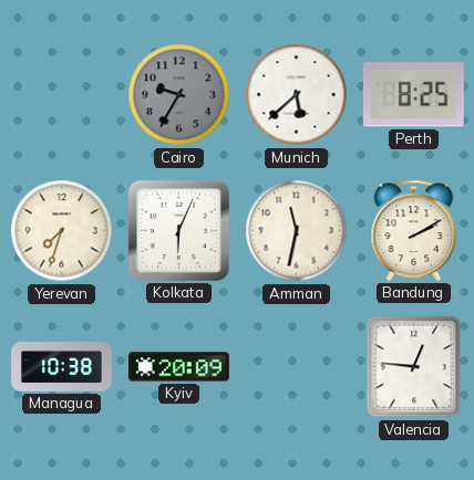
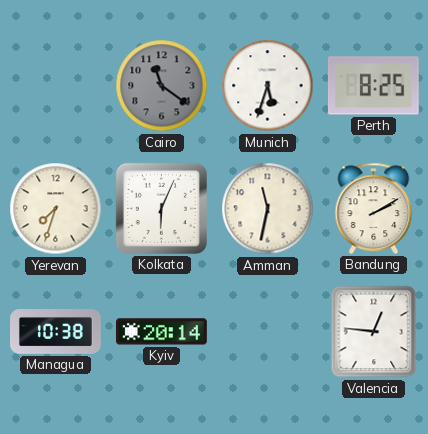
Cairo: 9:35 -> 11:21
Munich: 5:38 -> 5:33
Kyiv: 20:09 -> 20:14
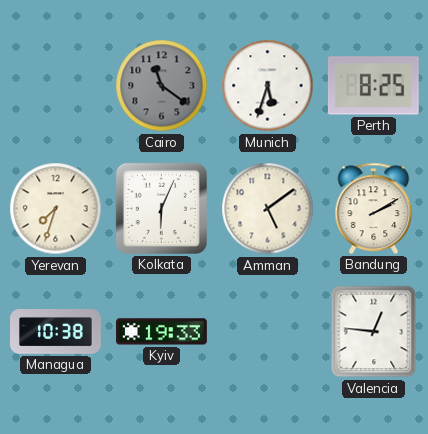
Amman: 11:32 -> 5:09
Kyiv: 20:14 -> 19:33
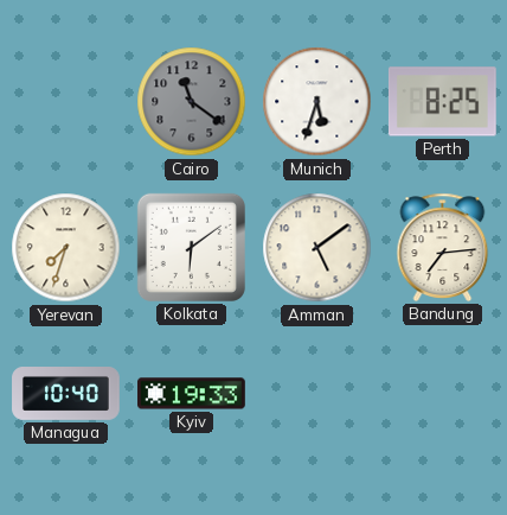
Kolkata: 6:04 -> 6:09
Bandung: 2:10 -> 7:14
Managua: 10:38 -> 10:40
Valencia: 12:46 -> none
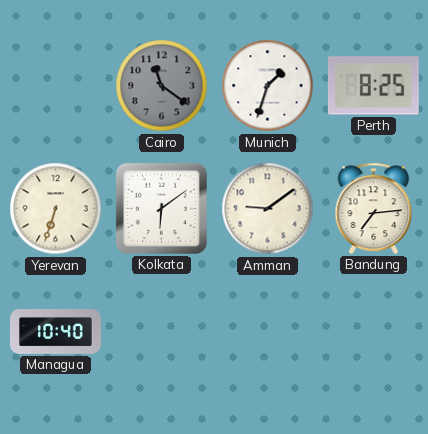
Munich: 5:33 -> 1:33
Yerevan: 7:33 -> 6:33
Amman: 5:09 -> 9:09
Kyiv: 19:33 -> none
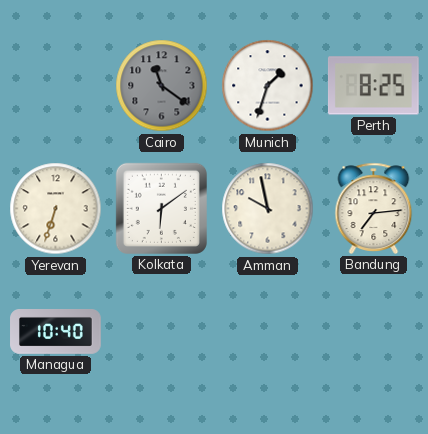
Amman: 9:09 -> 9:58
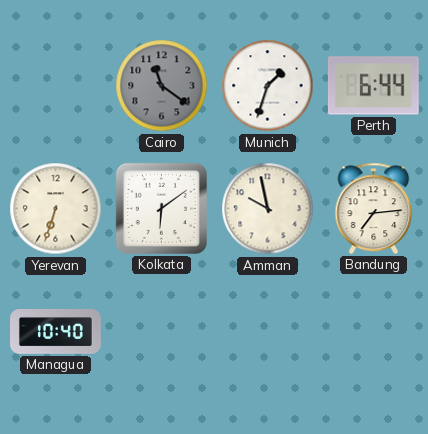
Perth: 8:25 -> 6:44
